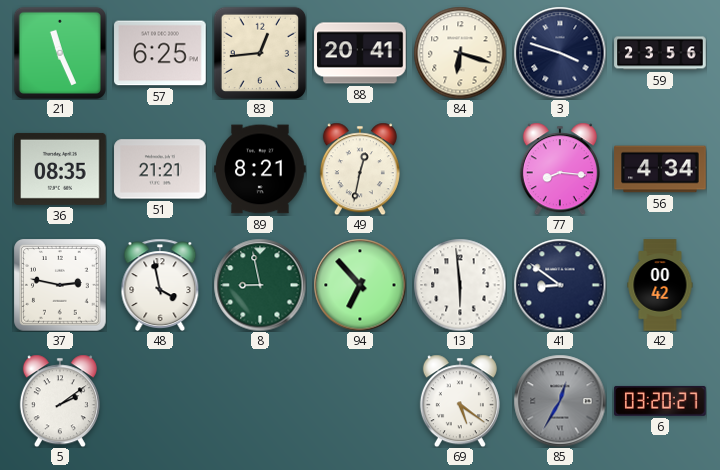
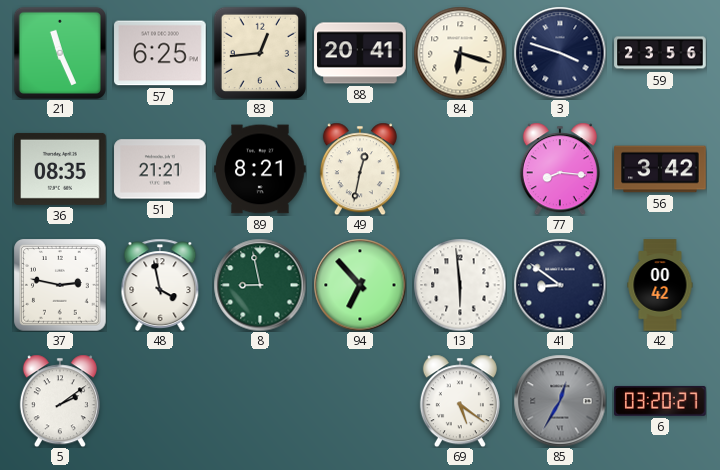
56: 4:34 -> 3:42
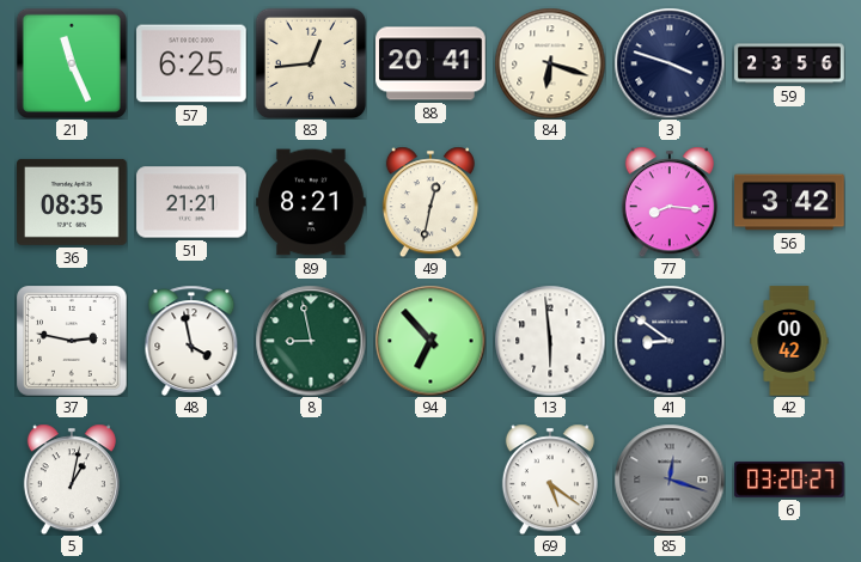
5: 2:09 -> 1:02
85: 12:35 -> 12:18
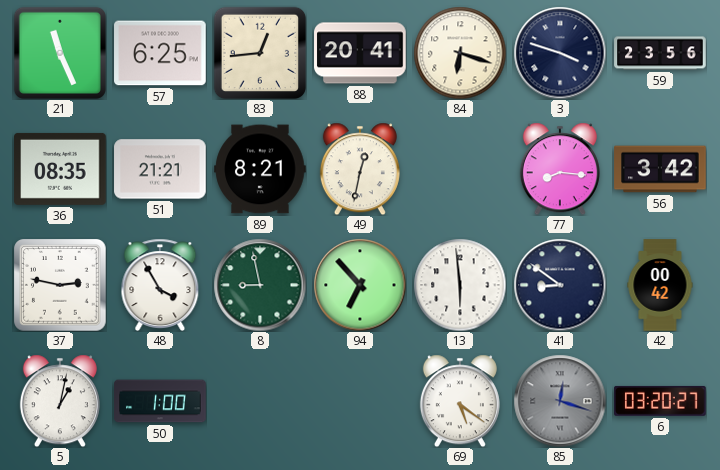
48: 3:58 -> 3:55
50: none -> 1:00
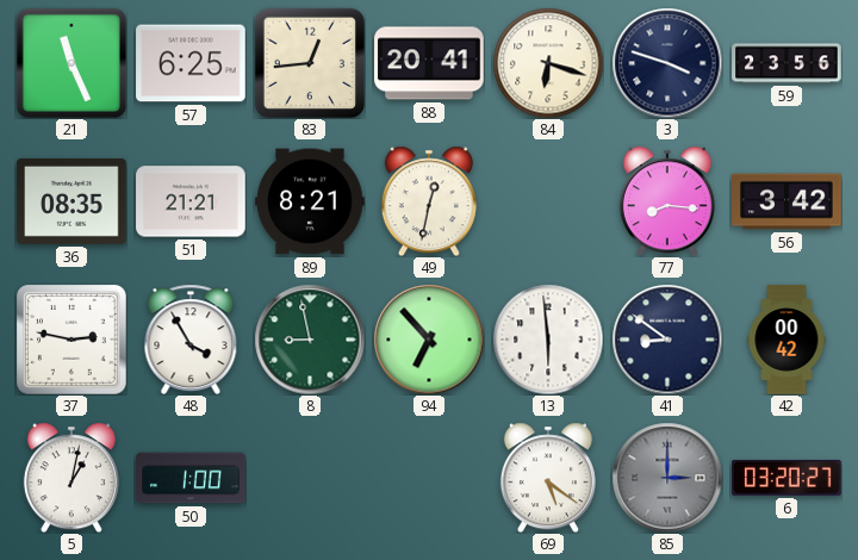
85: 12:18 -> 3:00
